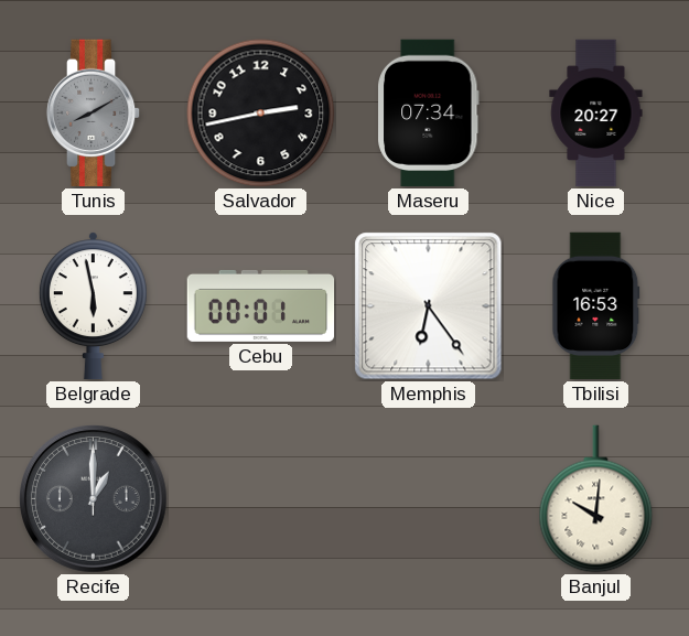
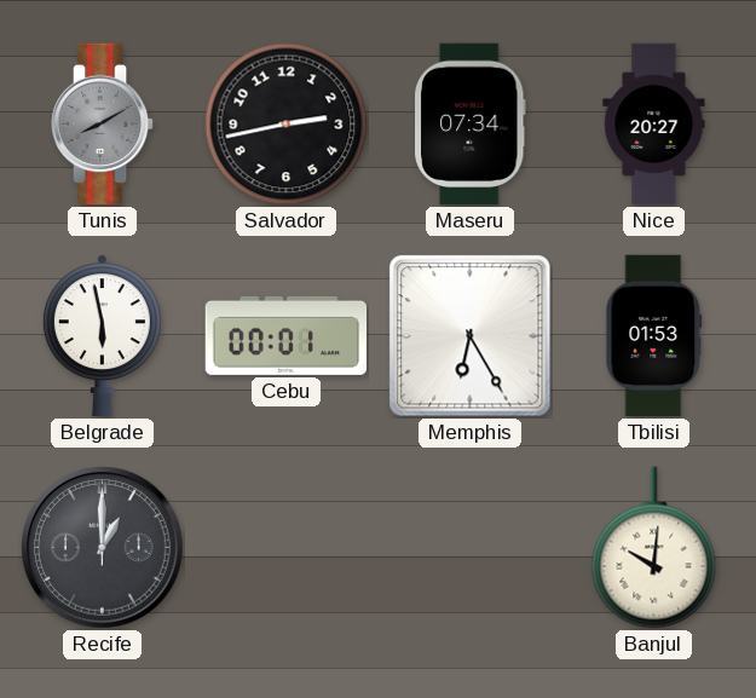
Memphis: 6:24 -> 6:25
Tbilisi: 16:53 -> 01:53
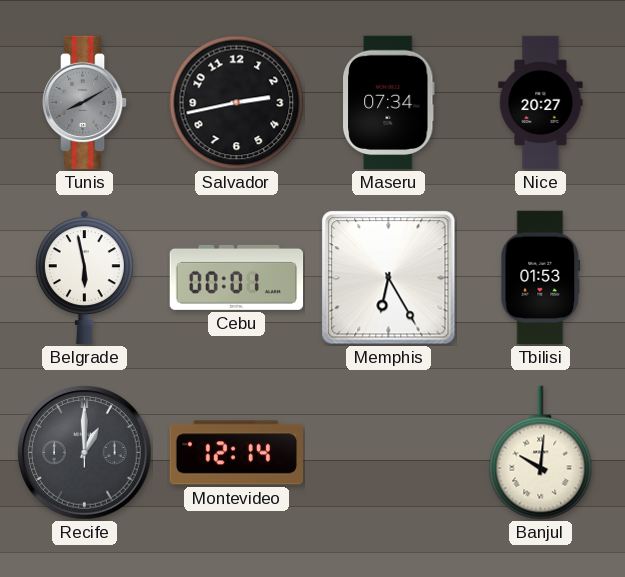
Montevideo: none -> 12:14
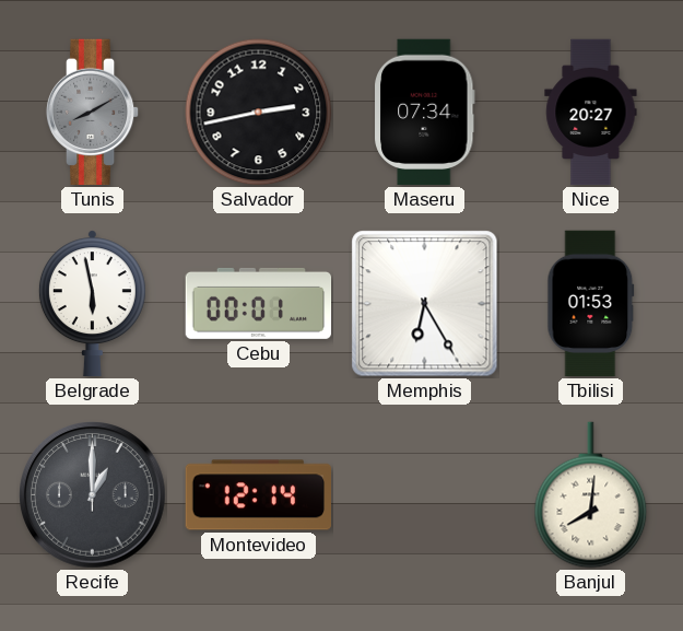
Banjul: 10:01 -> 8:01
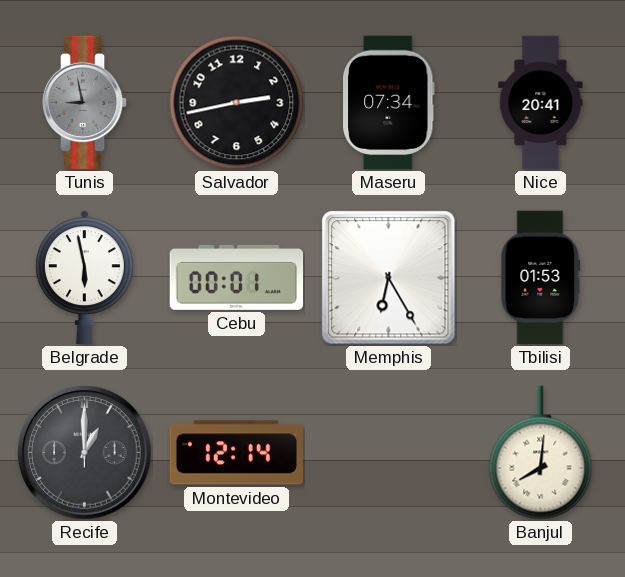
Tunis: 8:10 -> 8:58
Nice: 20:27 -> 20:41
